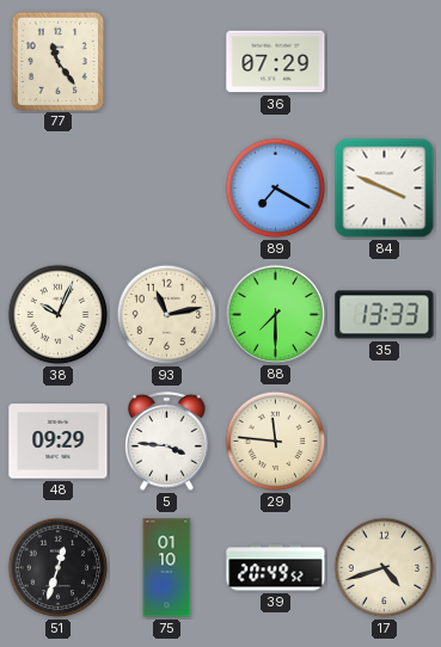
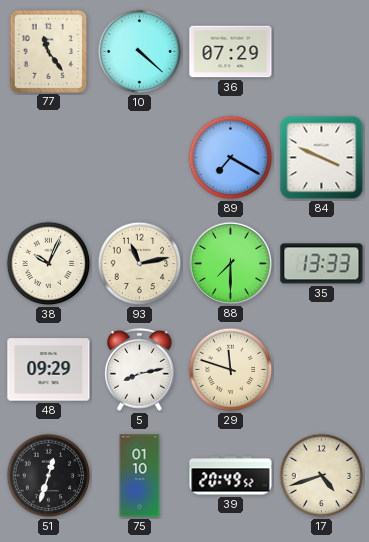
10: none -> 4:22
5: 3:46 -> 8:13
29: 11:46 -> 11:48
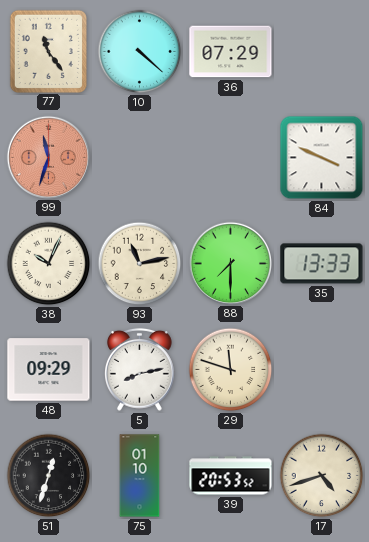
99: none -> 11:33
89: 7:20 -> none
39: 20:49 -> 20:53
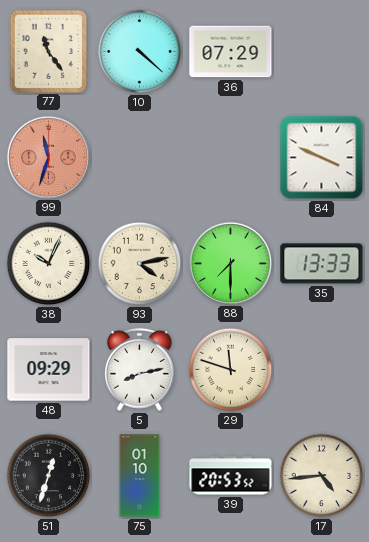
93: 11:13 -> 4:13
17: 4:42 -> 4:44
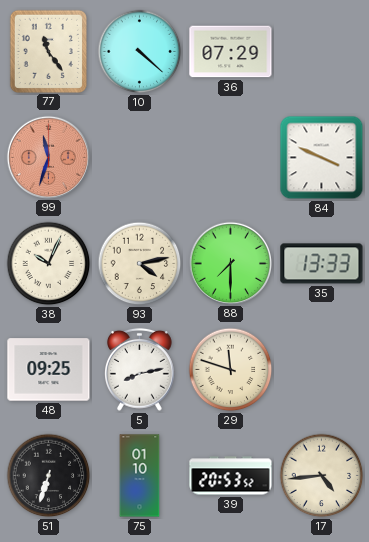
48: 09:29 -> 09:25
51: 12:33 -> 6:33
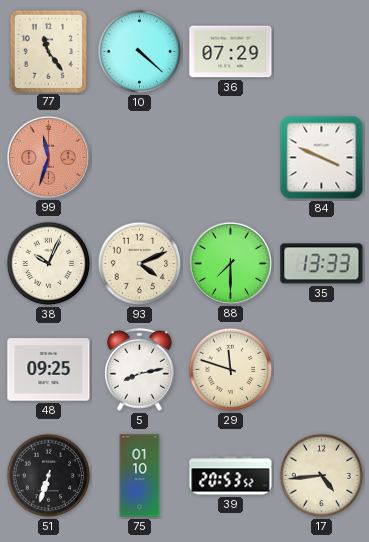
93: 4:13 -> 4:11
